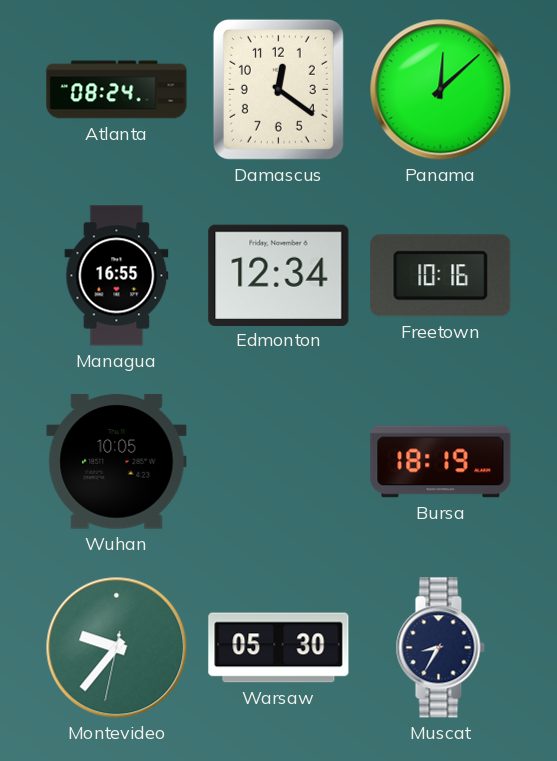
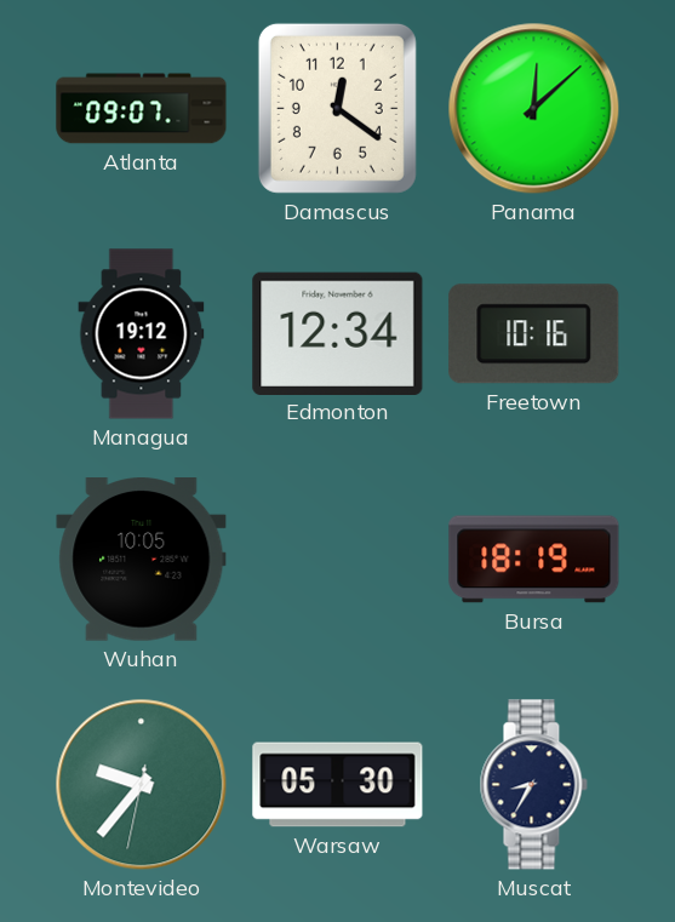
Atlanta: 08:24 -> 09:07
Managua: 16:55 -> 19:12
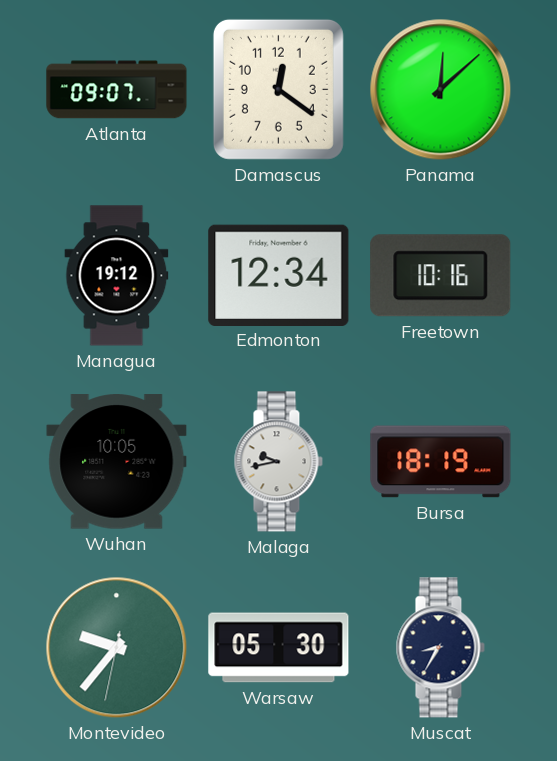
Malaga: none -> 9:43
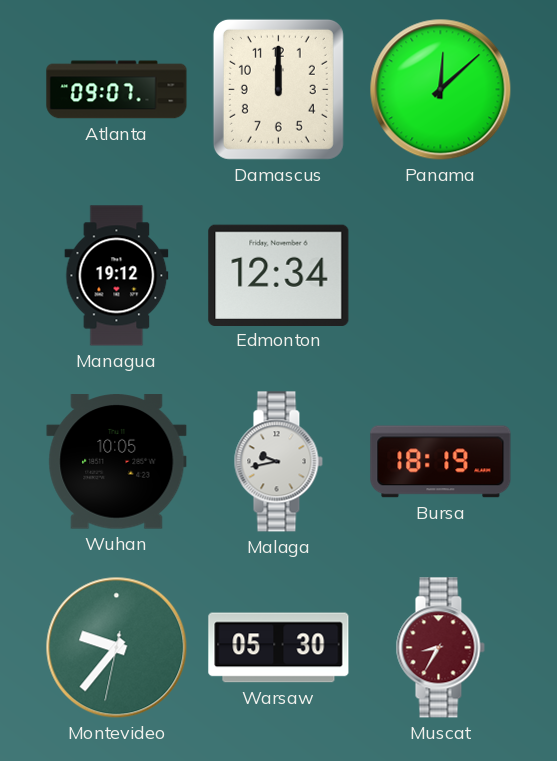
Damascus: 12:21 -> 12:00
Freetown: 10:16 -> none
Muscat dial: navy -> burgundy
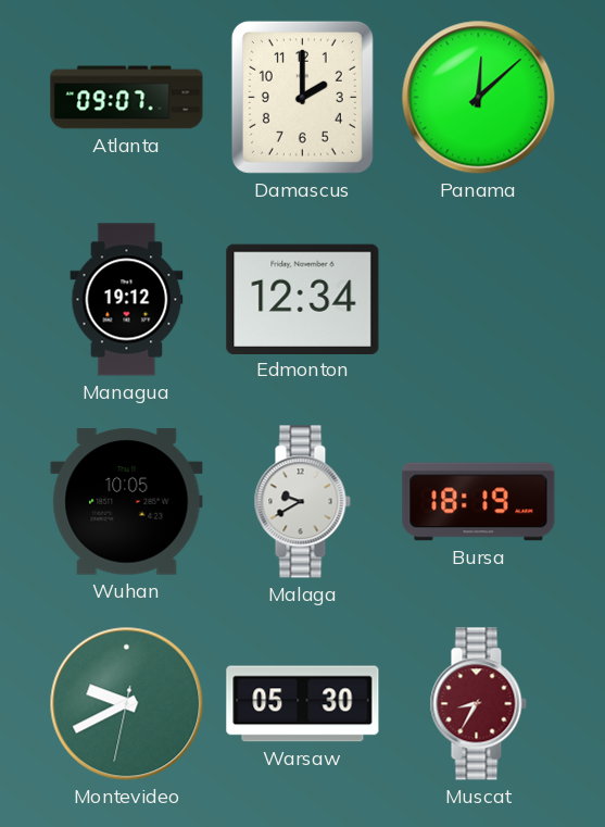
Damascus: 12:00 -> 2:00
Malaga: 9:43 -> 9:40
Montevideo: 9:36 -> 9:40
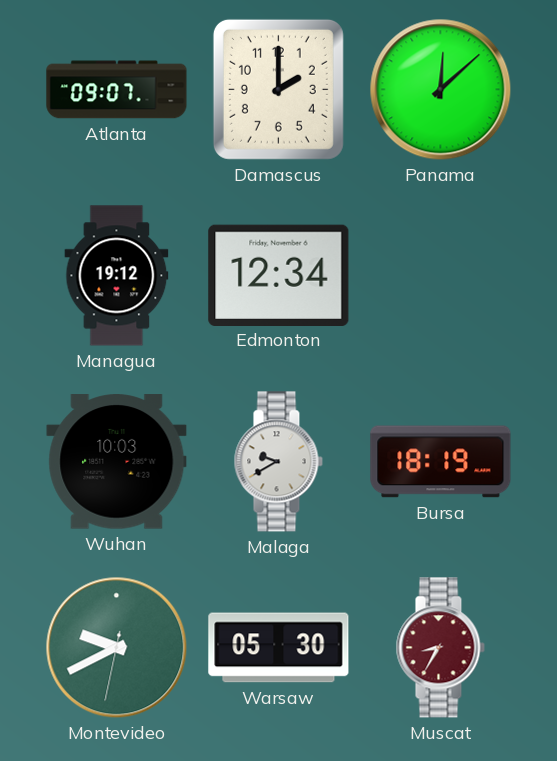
Wuhan: 10:05 -> 10:03
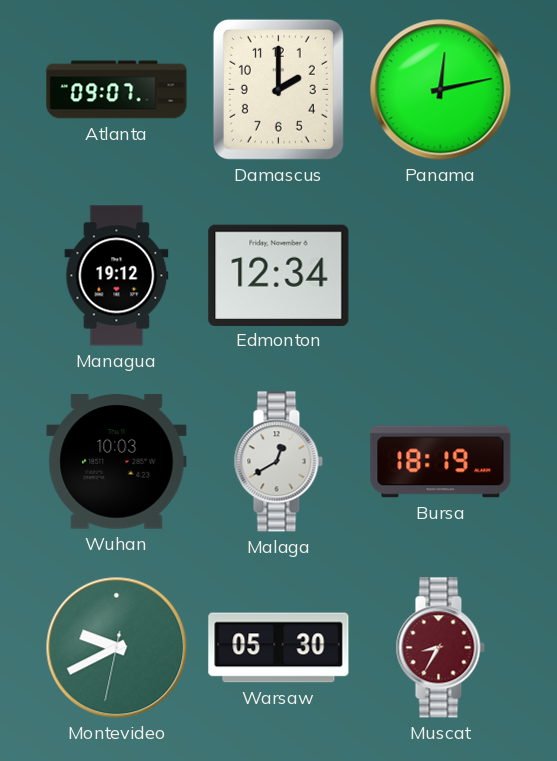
Panama: 12:08 -> 12:13
Malaga: 9:40 -> 12:40
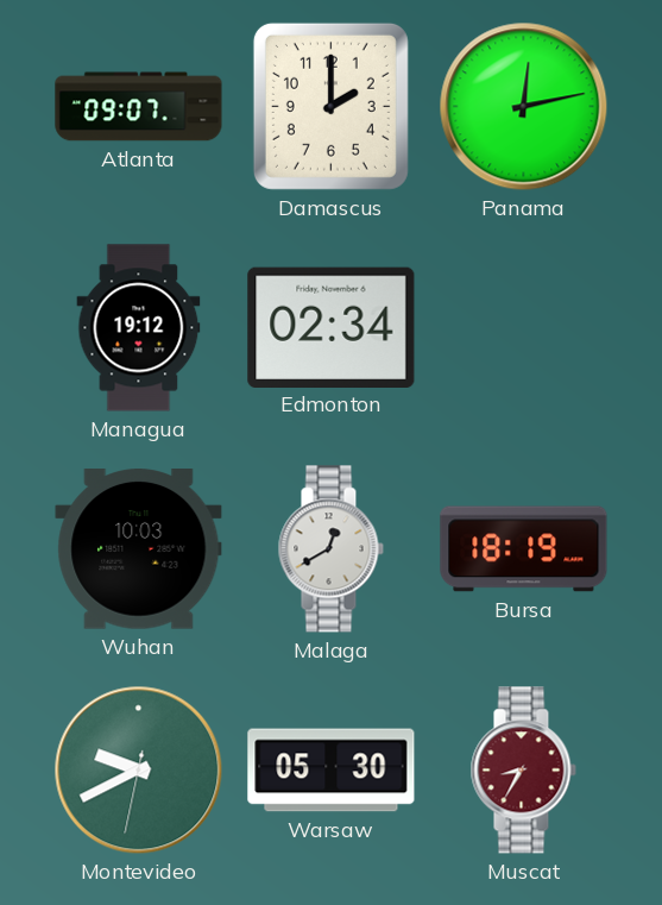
Edmonton: 12:34 -> 02:34
